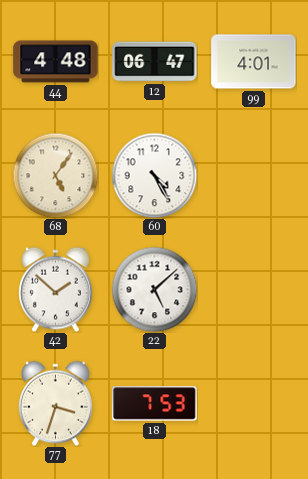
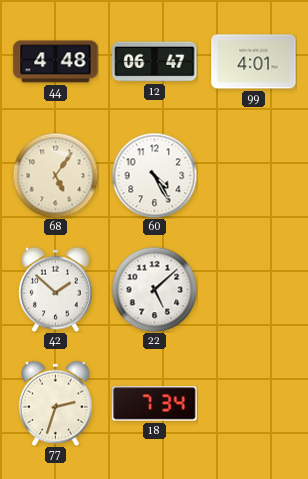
77: 3:33 -> 2:33
18: 7:53 -> 7:34
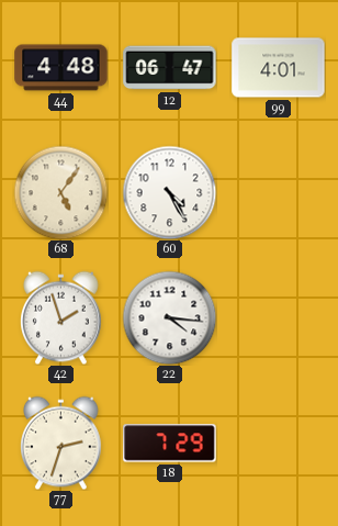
42: 1:52 -> 1:57
22: 5:08 -> 4:16
18: 7:34 -> 7:29
